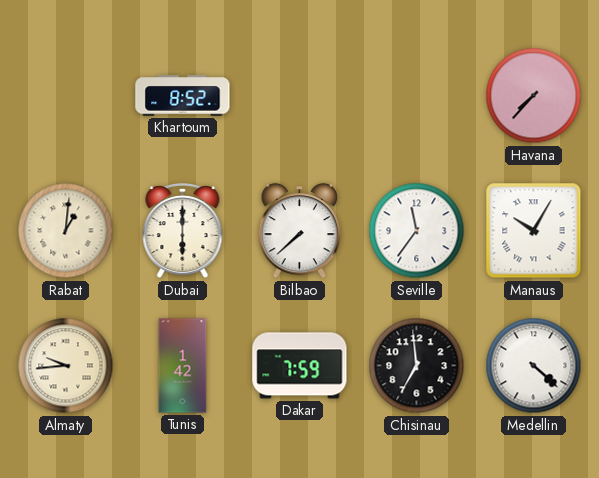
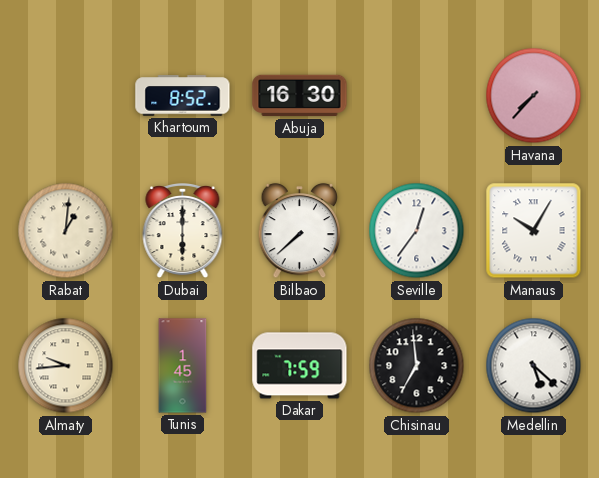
Abuja: none -> 16:30
Seville: 11:36 -> 12:36
Tunis: 1:42 -> 1:45
Medellin: 4:22 -> 5:22
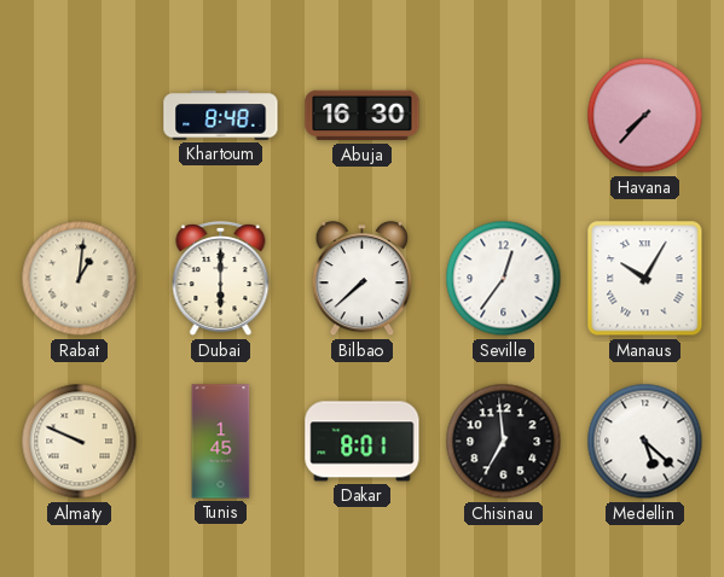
Khartoum: 8:52 -> 8:48
Almaty: 9:44 -> 9:49
Dakar: 7:59 -> 8:01
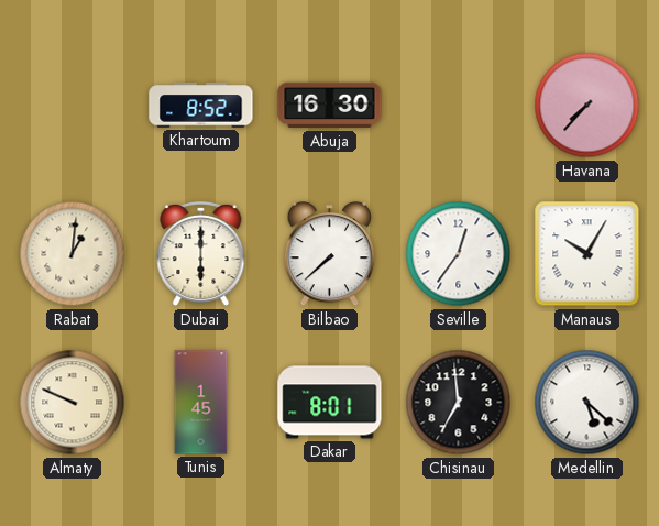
Khartoum: 8:48 -> 8:52
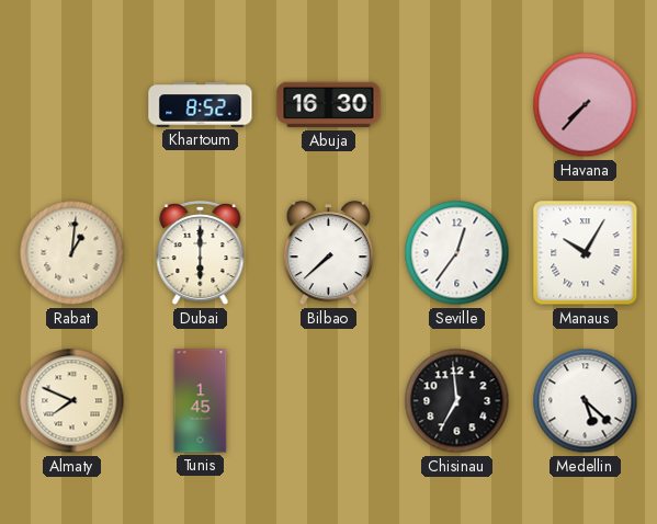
Almaty: 9:49 -> 7:49
Dakar: 8:01 -> none
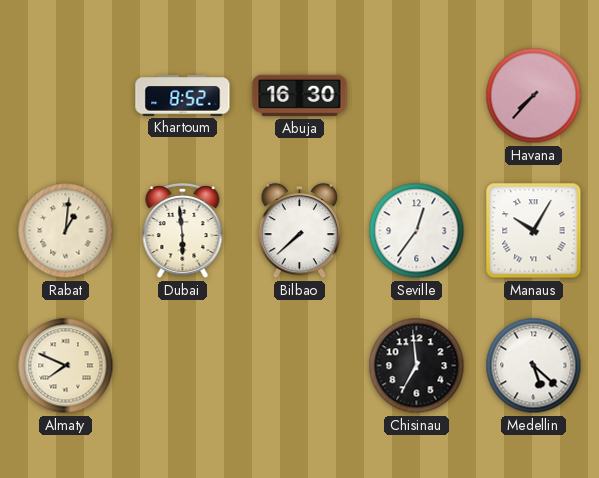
Dubai: 6:00 -> 5:59
Tunis: 1:45 -> none
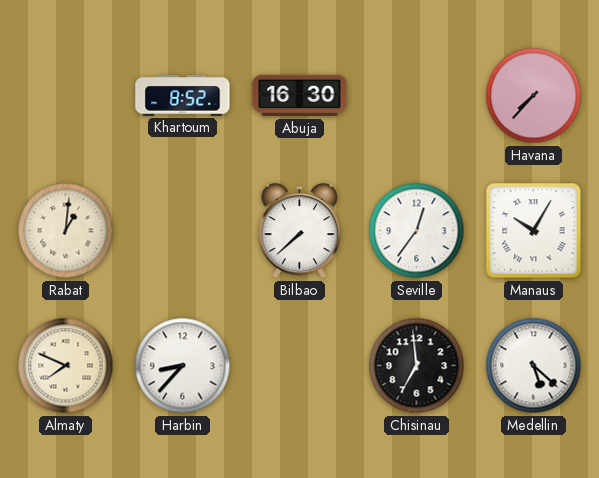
Dubai: 5:59 -> none
Harbin: none -> 8:37
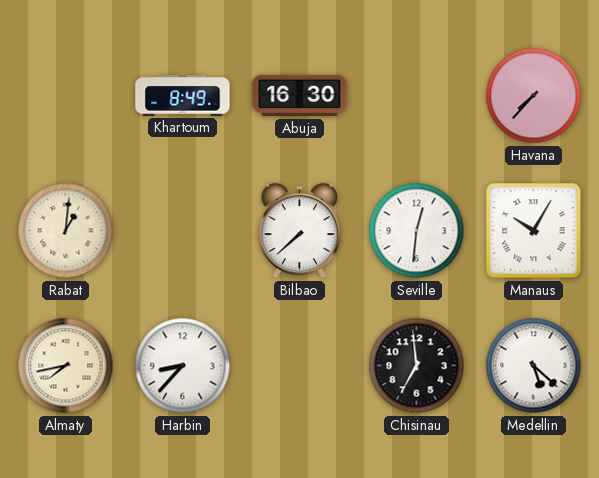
Khartoum: 8:52 -> 8:49
Seville: 12:36 -> 12:31
Almaty: 7:49 -> 7:43
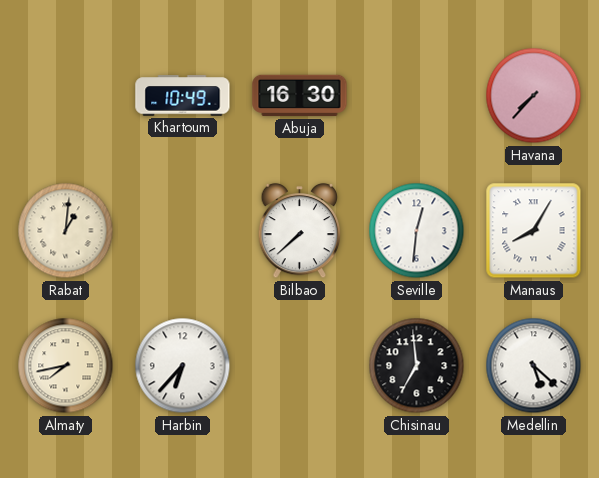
Khartoum: 8:49 -> 10:49
Manaus: 10:05 -> 8:05
Harbin: 8:37 -> 6:37
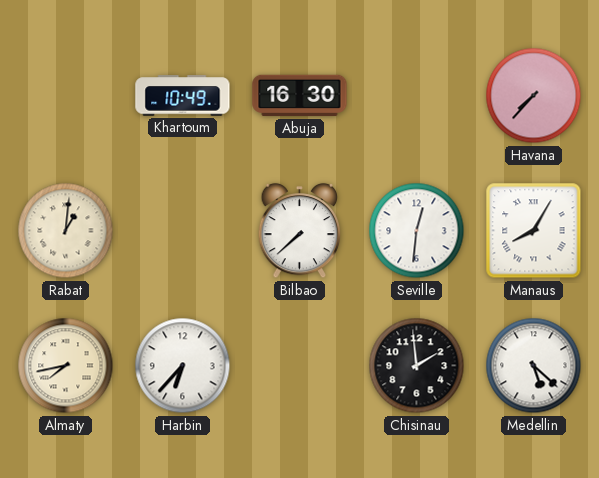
Chisinau: 6:59 -> 1:59
